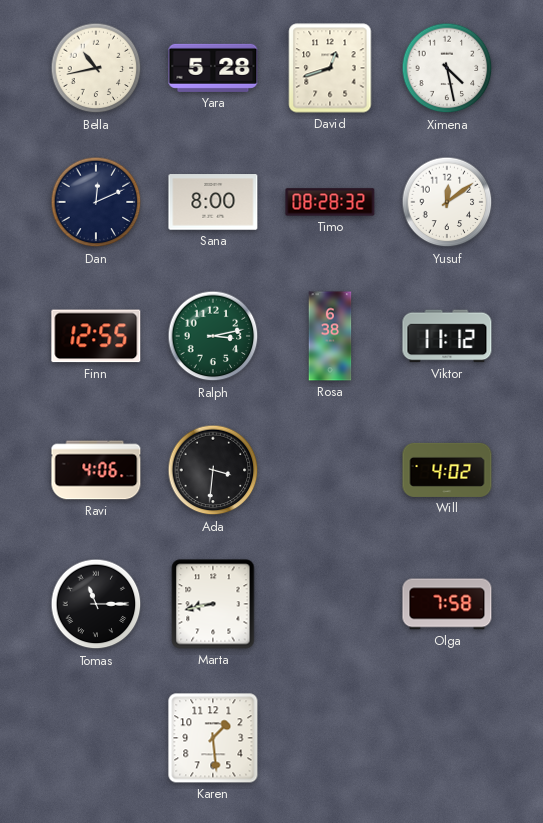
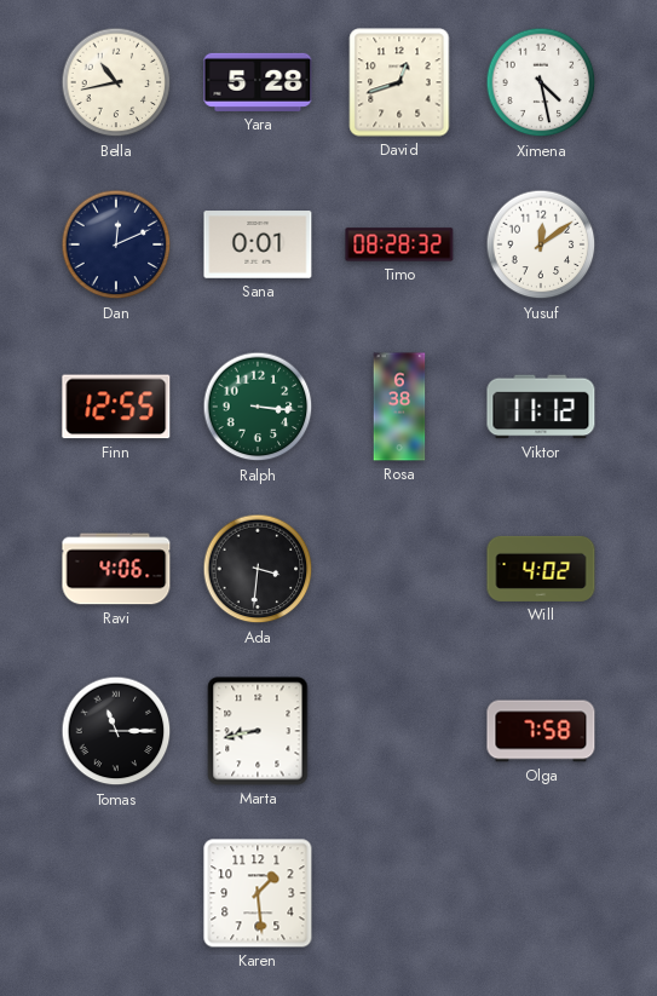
Sana: 8:00 -> 0:01
Ralph: 3:13 -> 3:16
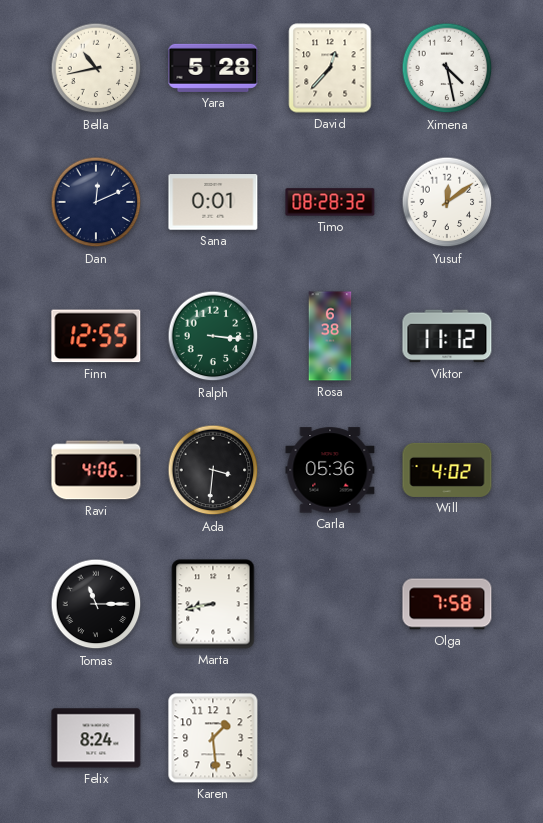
David: 12:42 -> 12:37
Carla: none -> 05:36
Felix: none -> 8:24
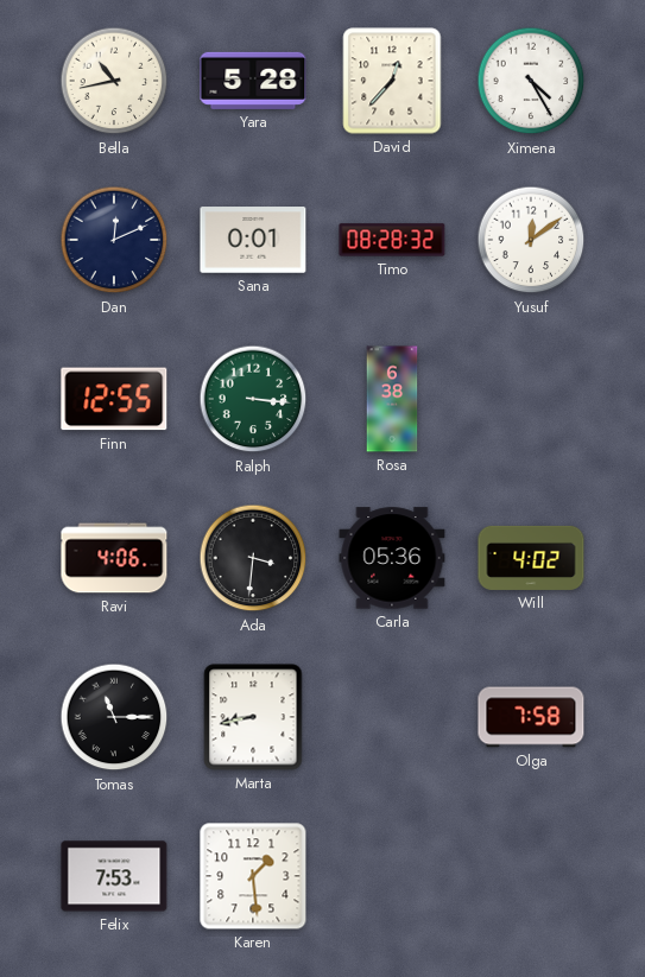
Ximena: 4:28 -> 4:25
Viktor: 11:12 -> none
Felix: 8:24 -> 7:53
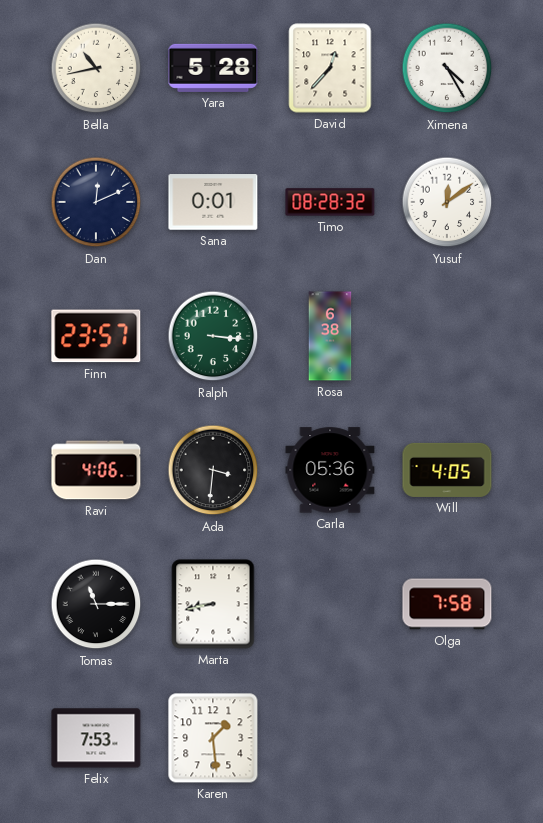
Finn: 12:55 -> 23:57
Will: 4:02 -> 4:05
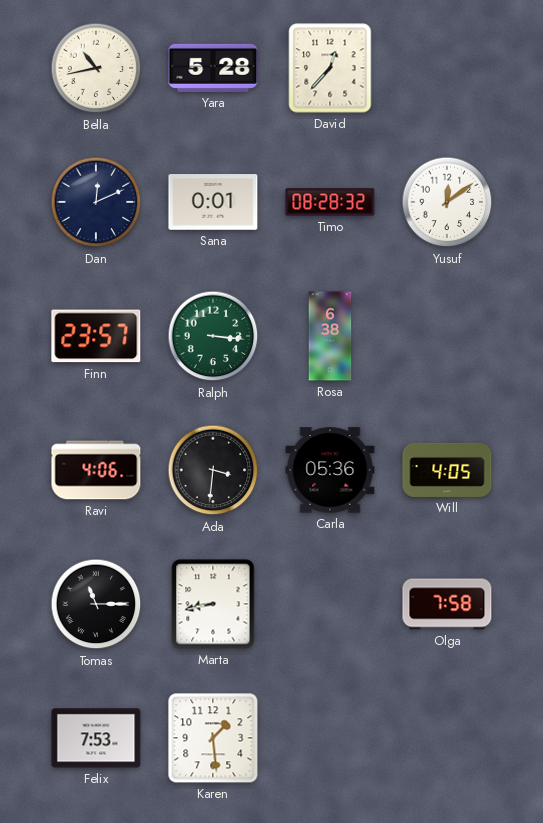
Ximena: 4:25 -> none
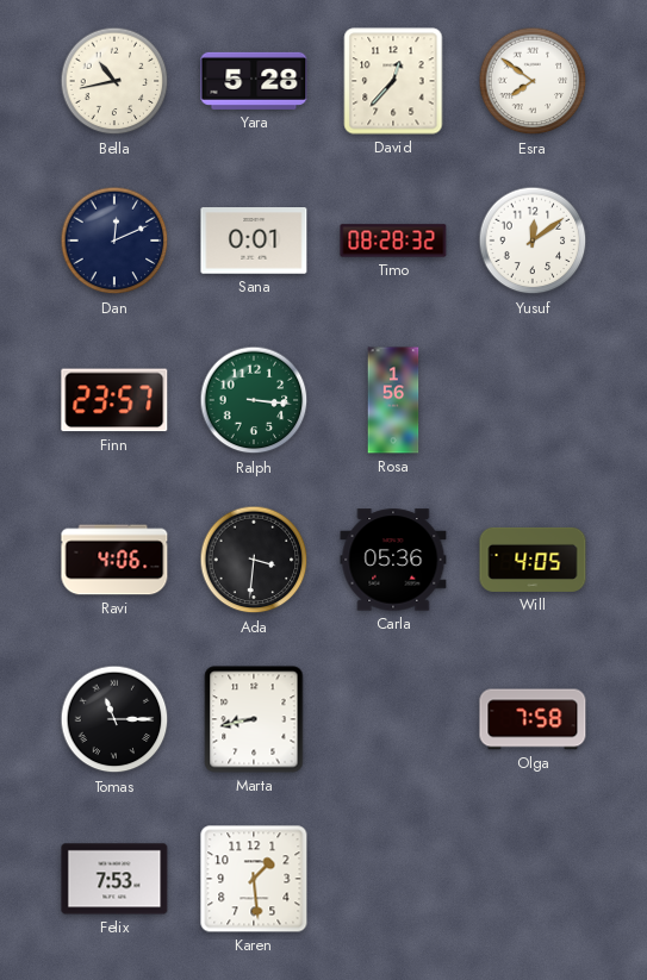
Esra: none -> 7:51
Rosa: 6:38 -> 1:56
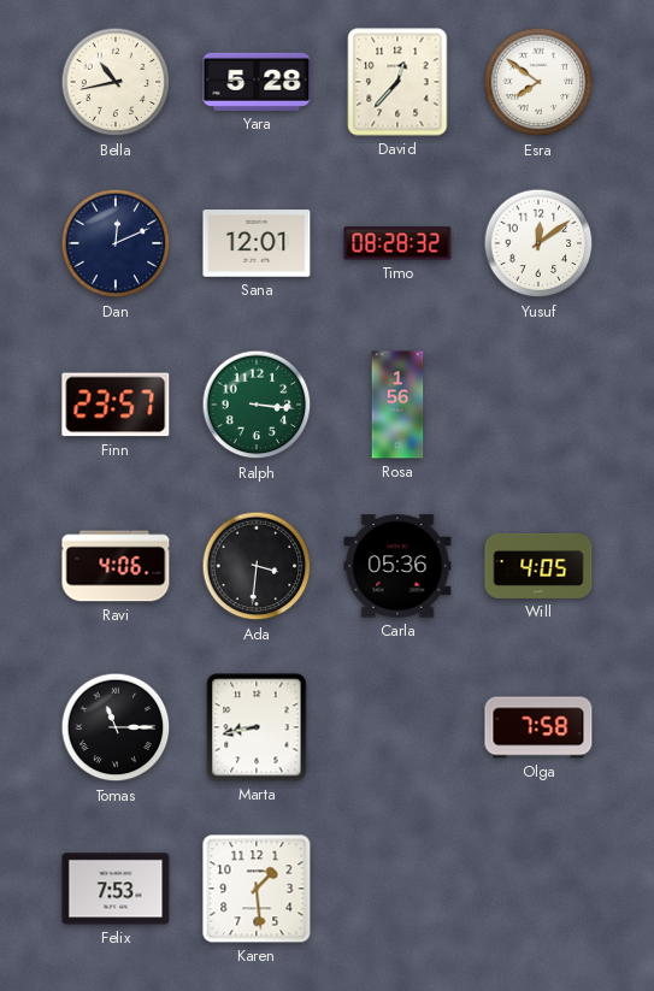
Sana: 0:01 -> 12:01
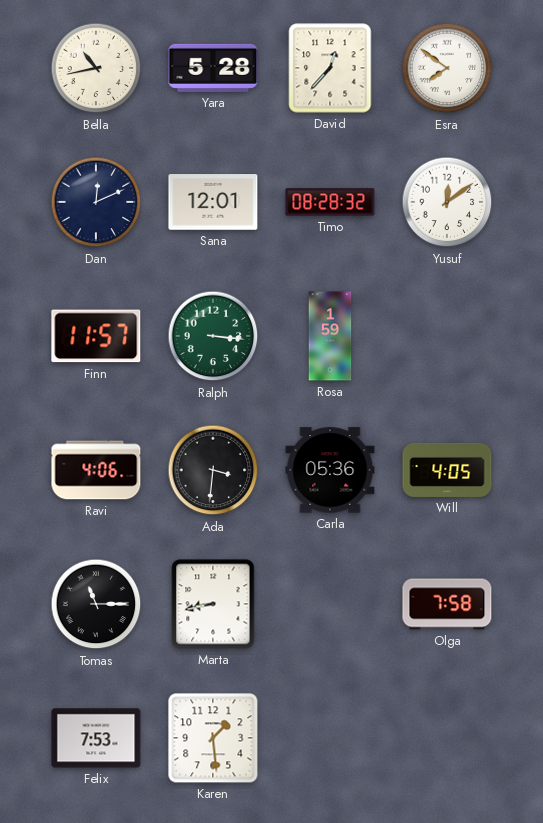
Finn: 23:57 -> 11:57
Rosa: 1:56 -> 1:59
